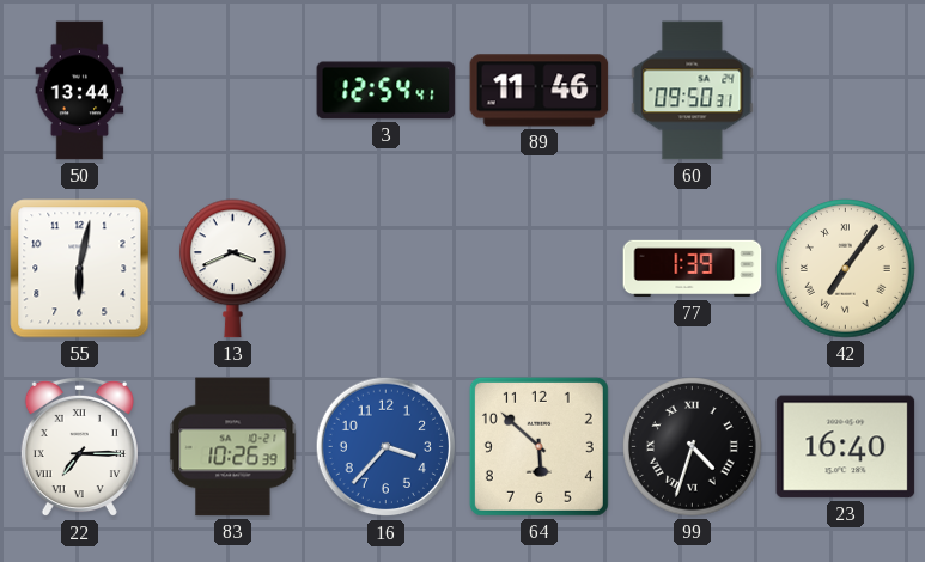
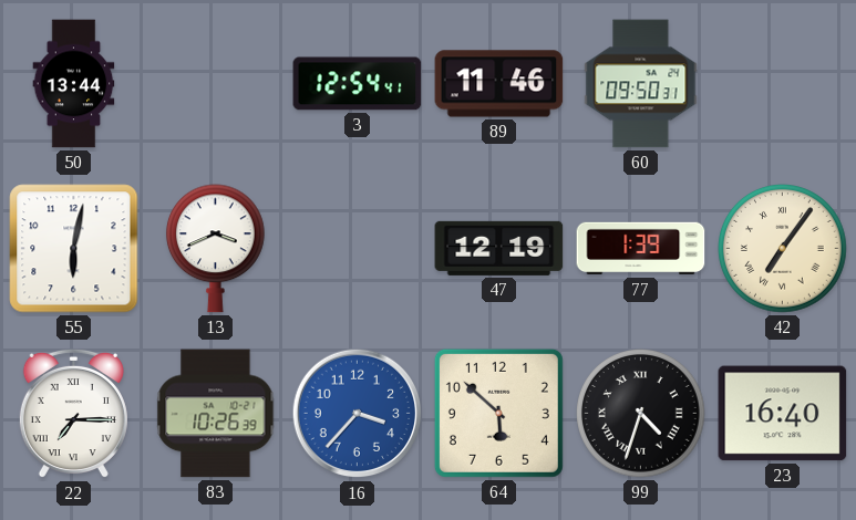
47: none -> 12:19
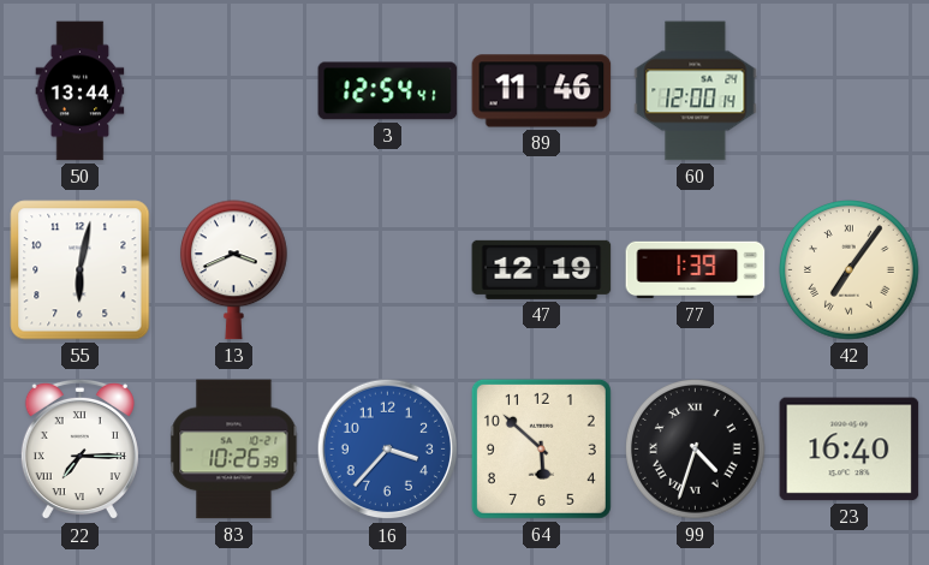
60: 09:50 -> 12:00
